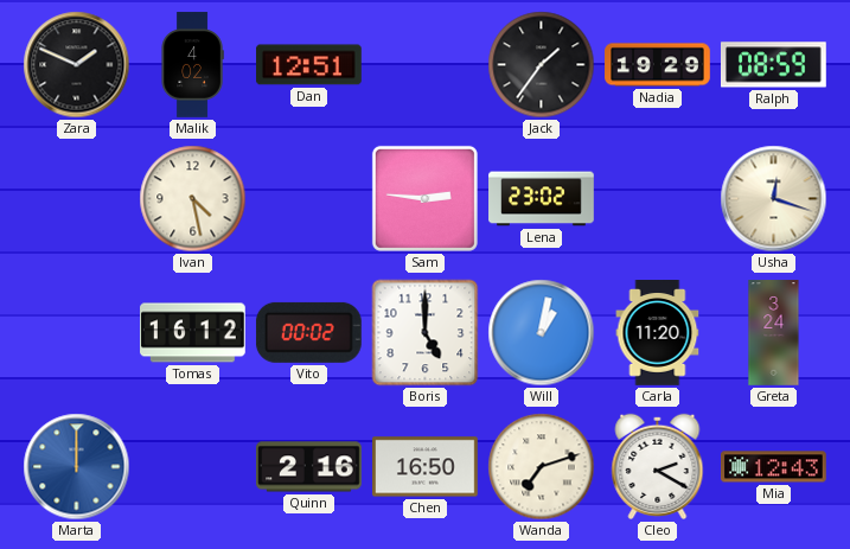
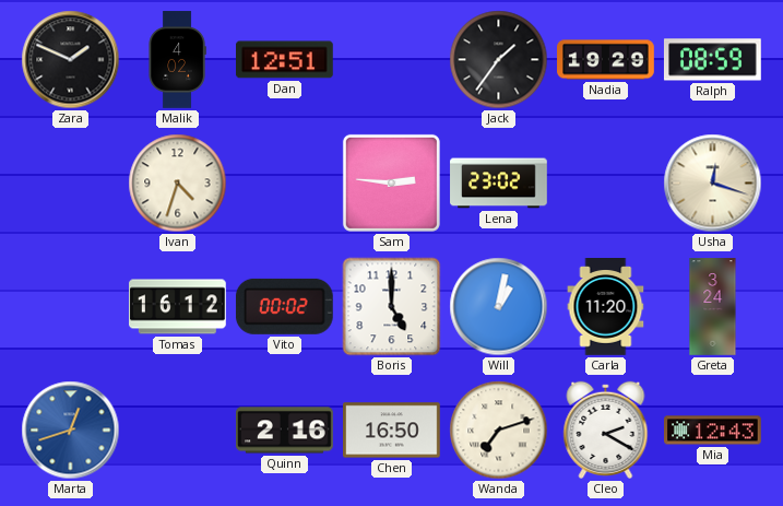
Ivan: 4:28 -> 4:33
Marta: 12:00 -> 12:42
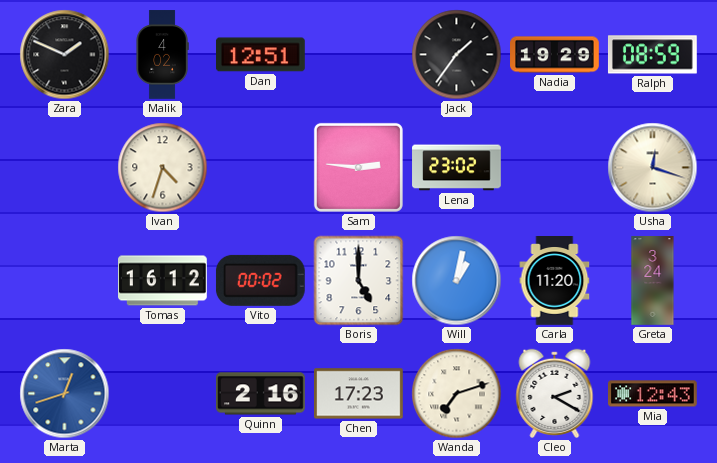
Chen: 16:50 -> 17:23
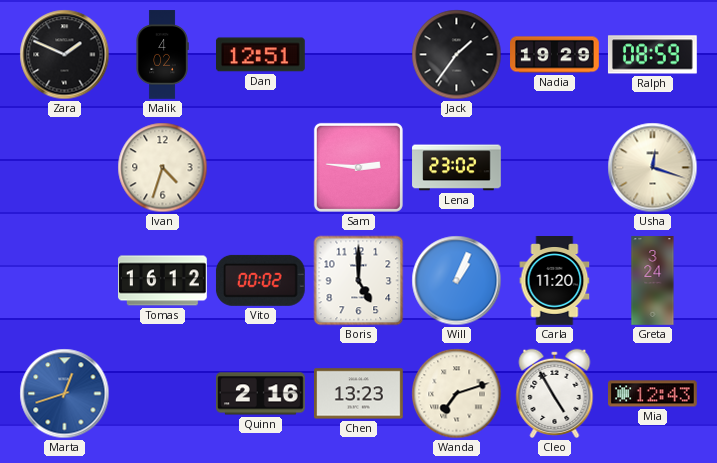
Will: 1:02 -> 1:04
Chen: 17:23 -> 13:23
Cleo: 2:20 -> 4:55
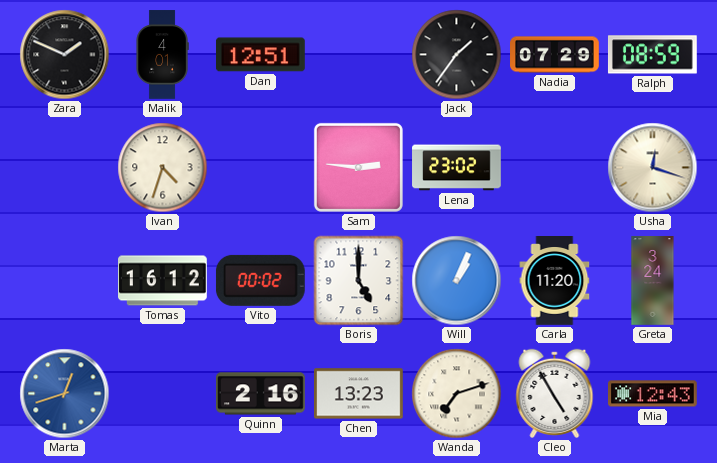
Malik: 4:02 -> 4:01
Nadia: 19:29 -> 07:29
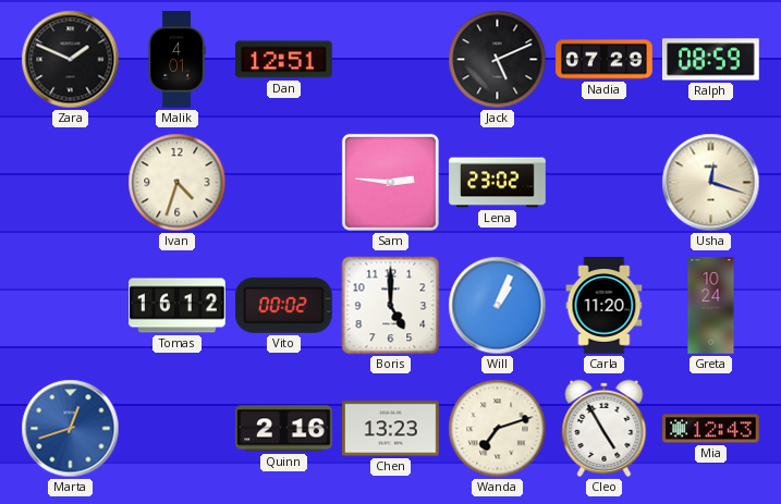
Jack: 1:36 -> 5:11
Greta: 3:24 -> 10:24
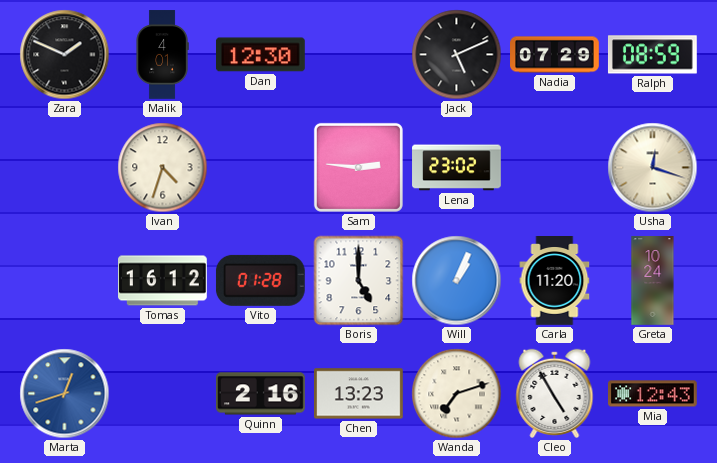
Dan: 12:51 -> 12:30
Vito: 00:02 -> 01:28
